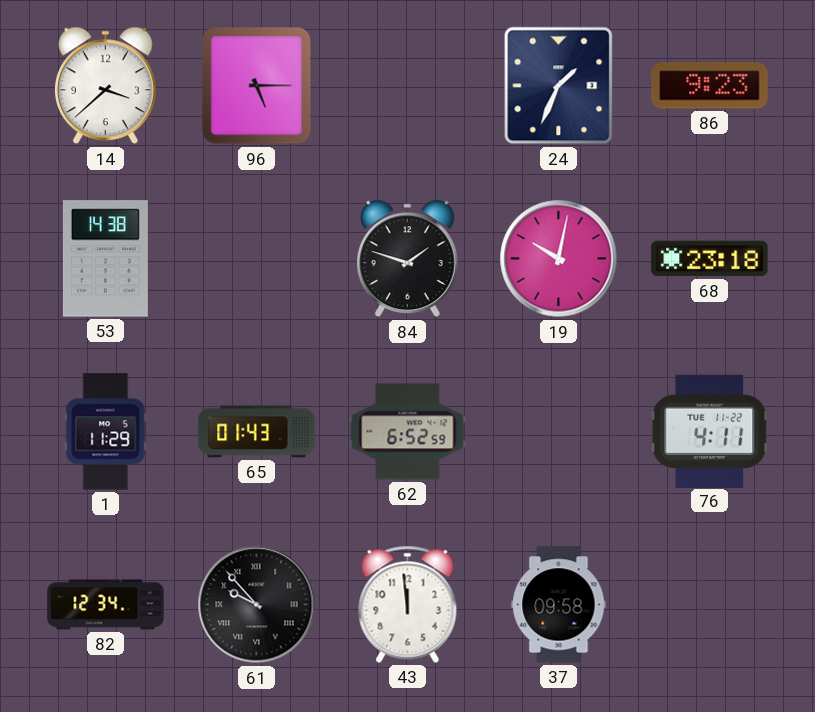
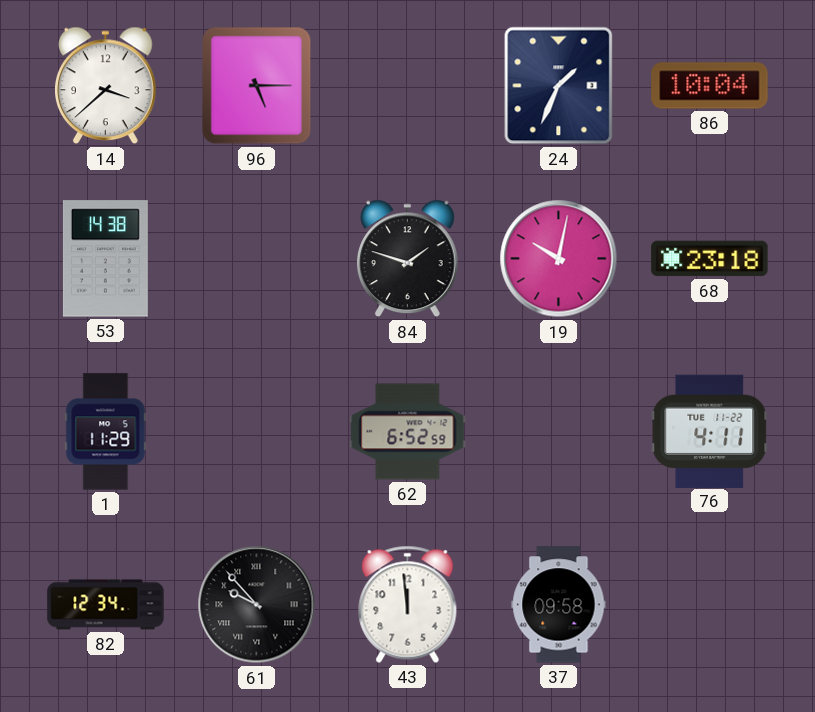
86: 9:23 -> 10:04
65: 01:43 -> none
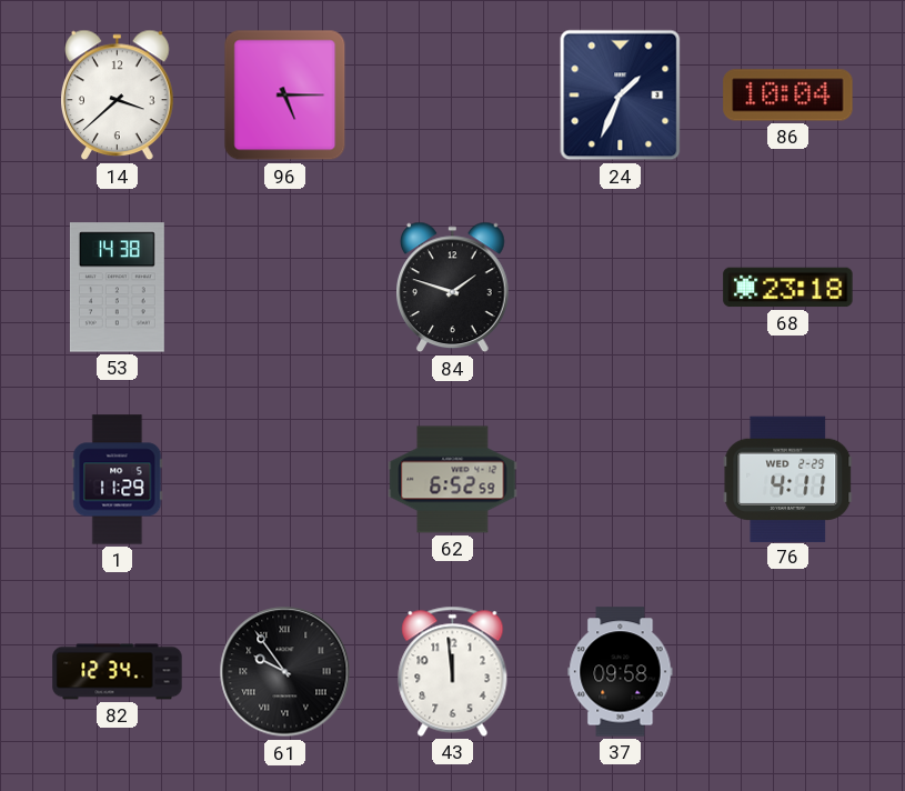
19: 10:02 -> none
76 date: TUE 11-22 -> WED 2-29
61: 9:53 -> 9:54
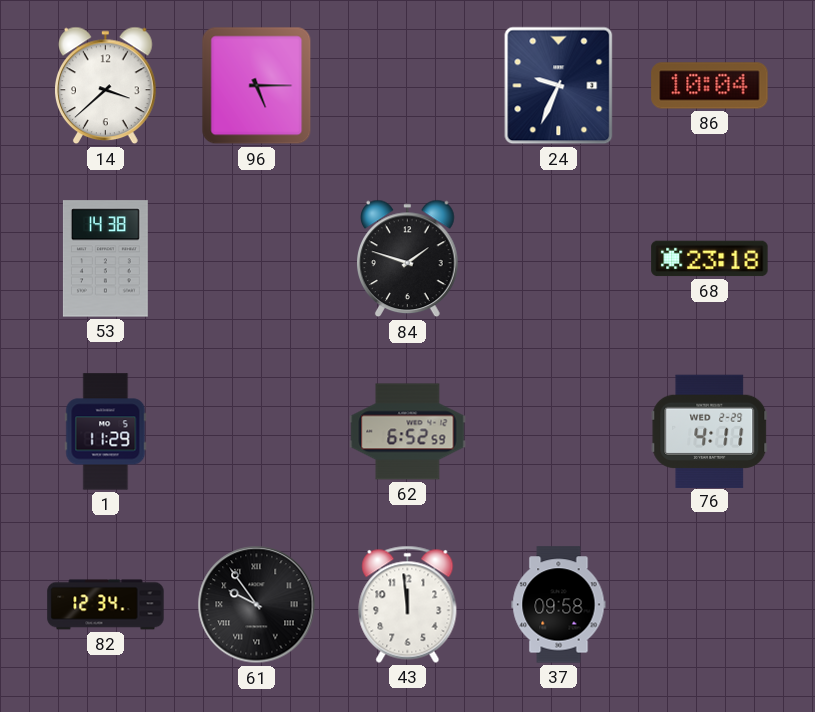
24: 1:34 -> 9:34
